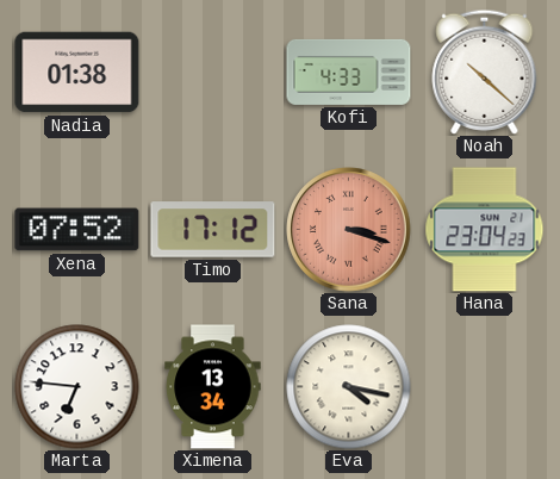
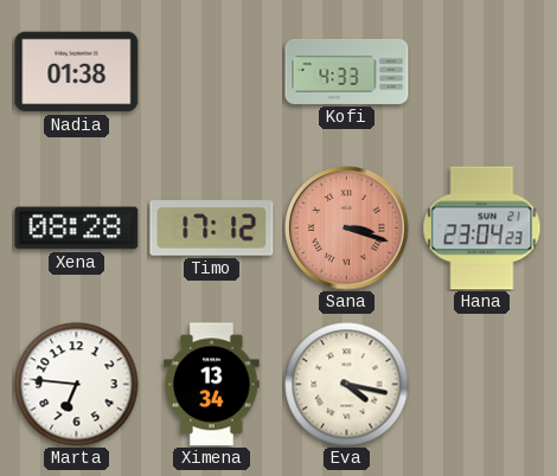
Noah: 10:22 -> none
Xena: 07:52 -> 08:28
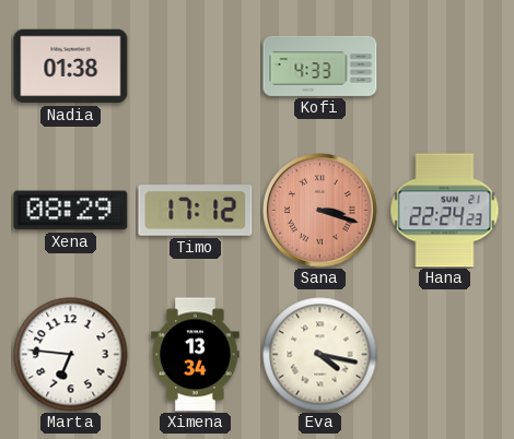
Xena: 08:28 -> 08:29
Hana: 23:04 -> 22:24
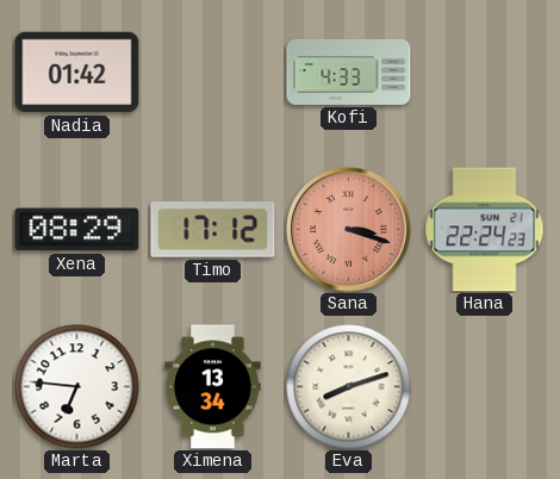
Nadia: 01:38 -> 01:42
Eva: 4:17 -> 8:12
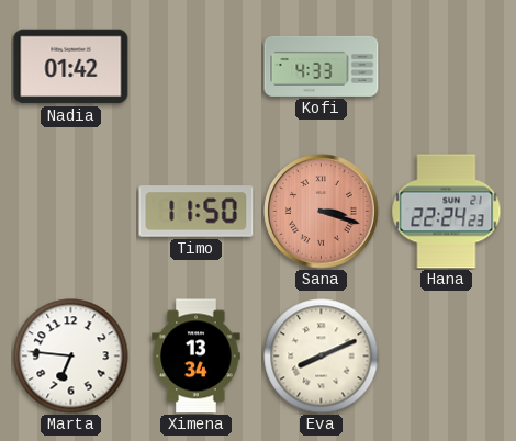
Xena: 08:29 -> none
Timo: 17:12 -> 11:50
Eva: 8:12 -> 8:11
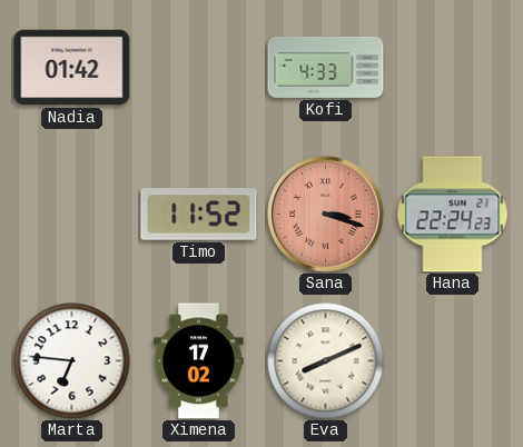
Timo: 11:50 -> 11:52
Ximena: 13:34 -> 17:02
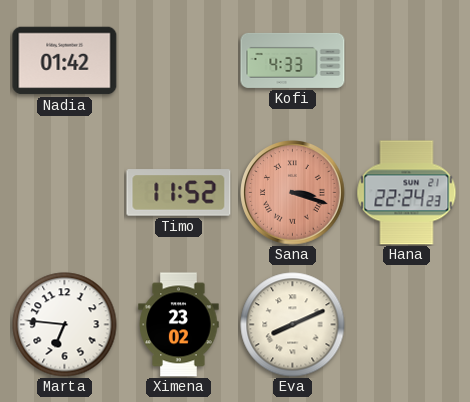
Ximena: 17:02 -> 23:02
